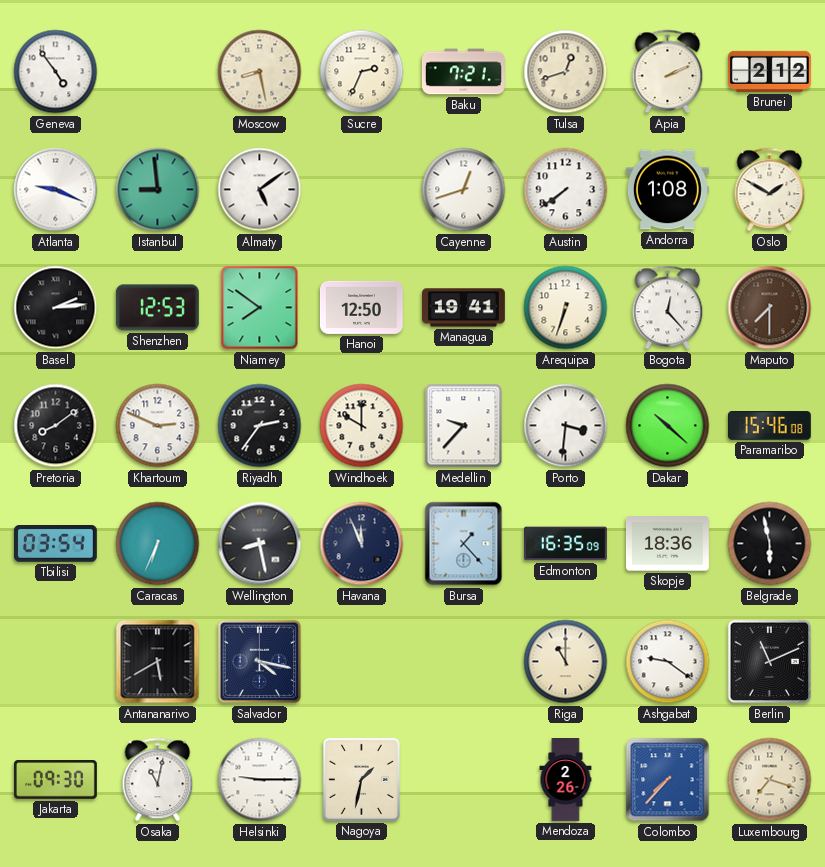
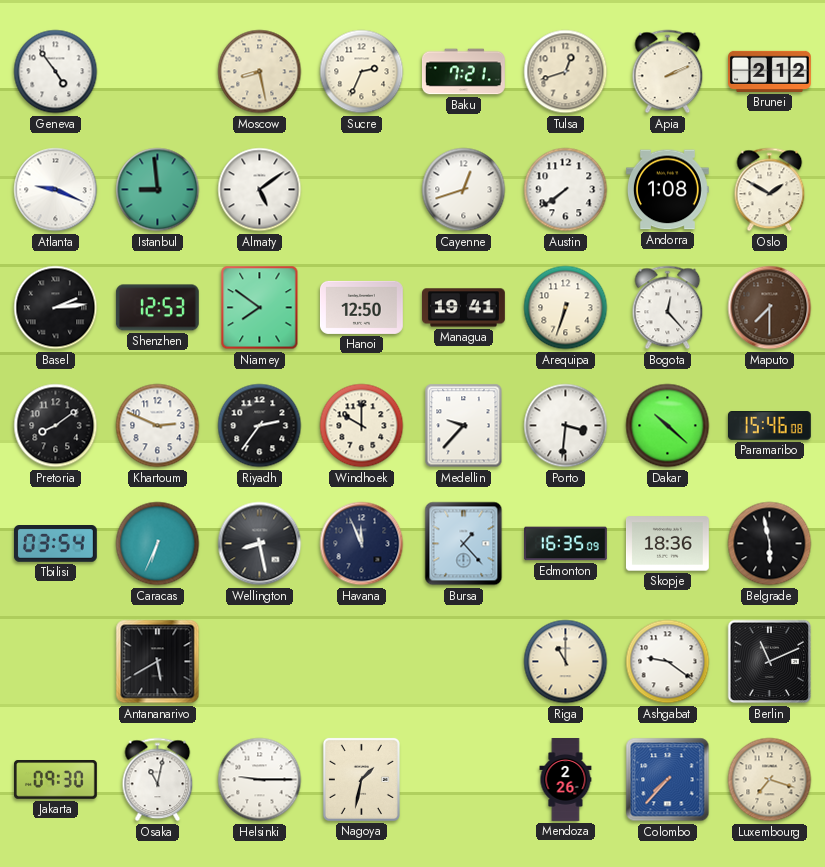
Salvador: 4:17 -> none
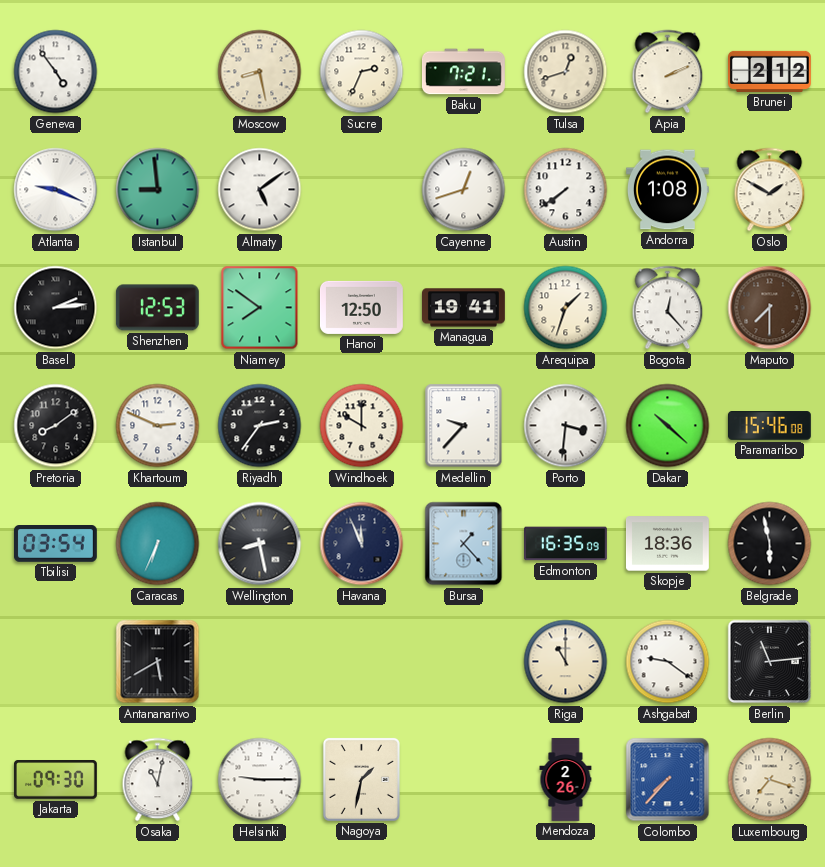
Arequipa: 6:33 -> 1:33
Berlin: 11:11 -> 11:14
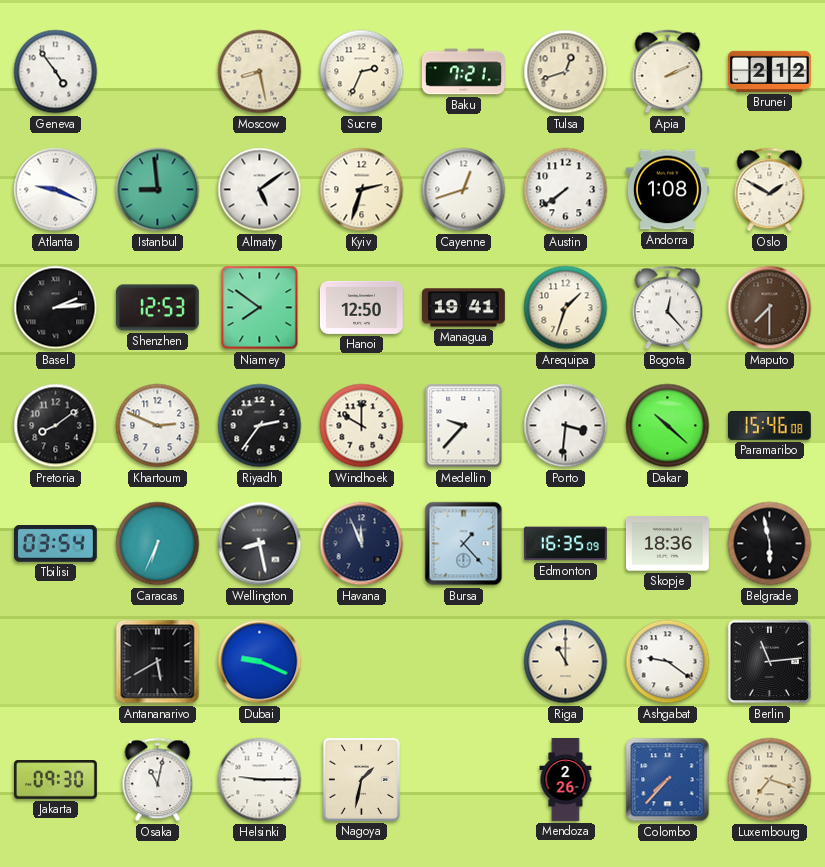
Kyiv: none -> 2:33
Dubai: none -> 9:19
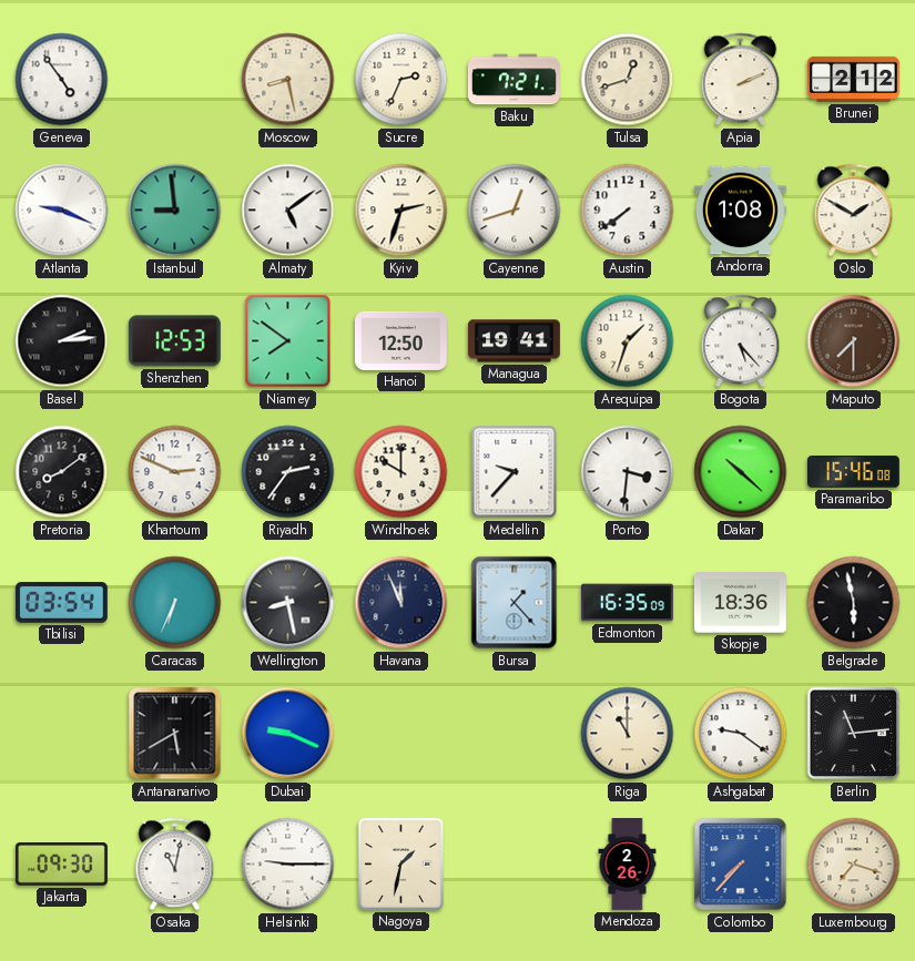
Bogota: 12:23 -> 5:23
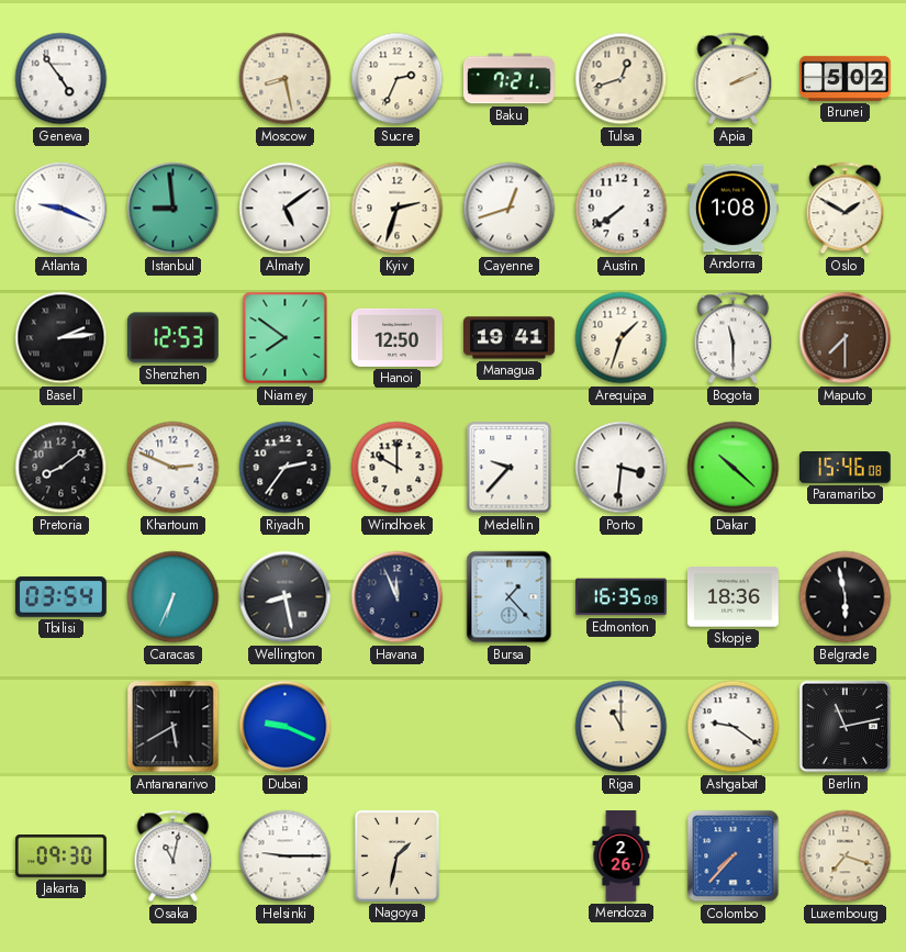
Brunei: 2:12 -> 5:02
Bogota: 5:23 -> 11:30
Berlin: 11:14 -> 11:13
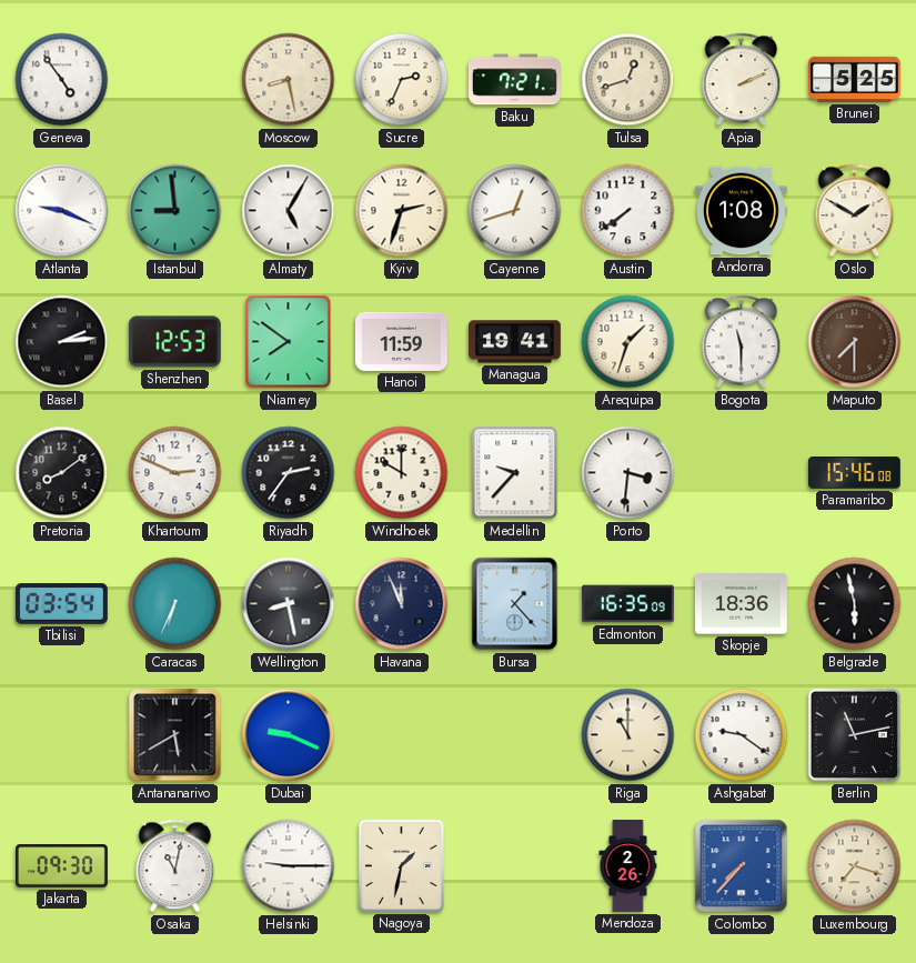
Brunei: 5:02 -> 5:25
Almaty: 5:09 -> 5:05
Hanoi: 12:50 -> 11:59
Dakar: 10:22 -> none
